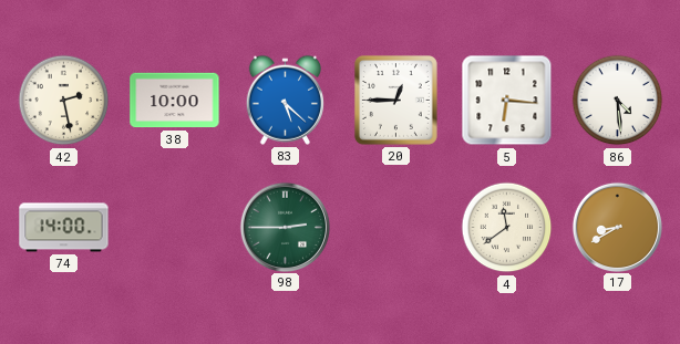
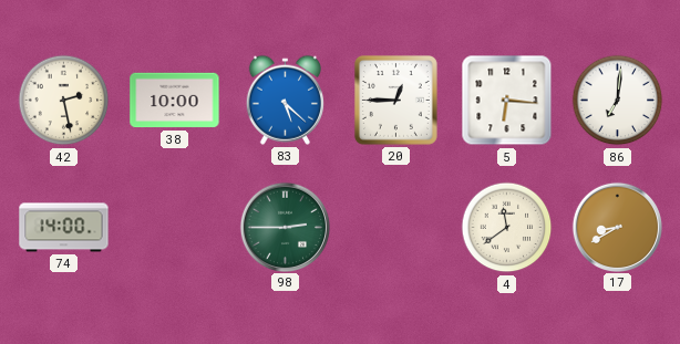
86: 4:29 -> 7:01
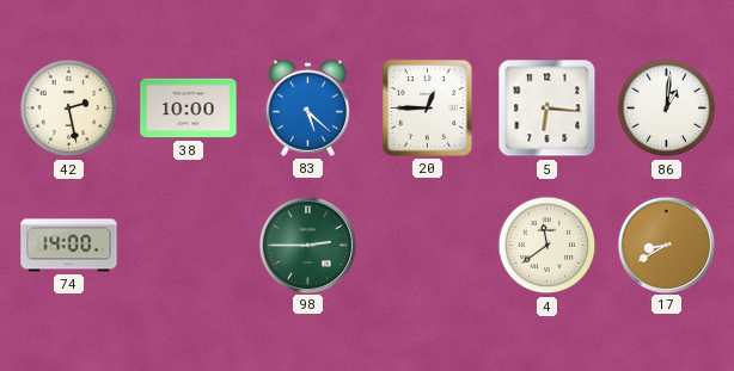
86: 7:01 -> 1:01
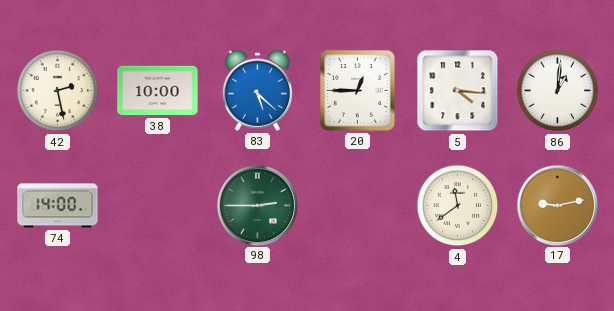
5: 6:16 -> 4:16
17: 8:40 -> 9:13
